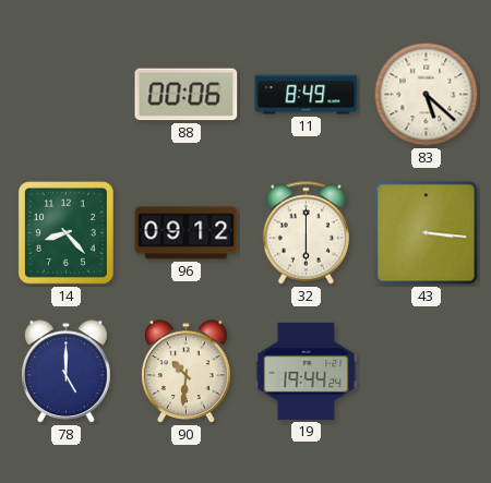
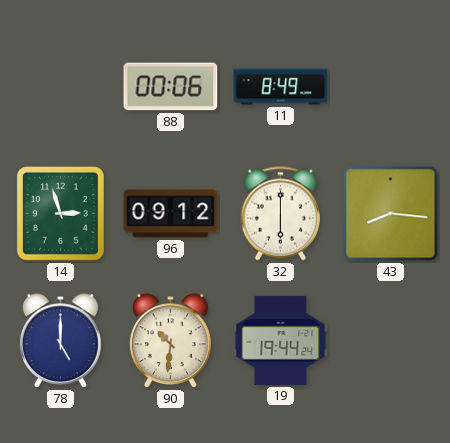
83: 5:22 -> none
14: 8:23 -> 2:57
43: 3:16 -> 8:16
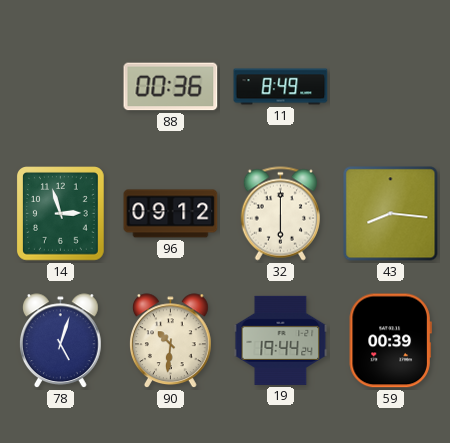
88: 00:06 -> 00:36
78: 5:00 -> 5:03
59: none -> 00:39
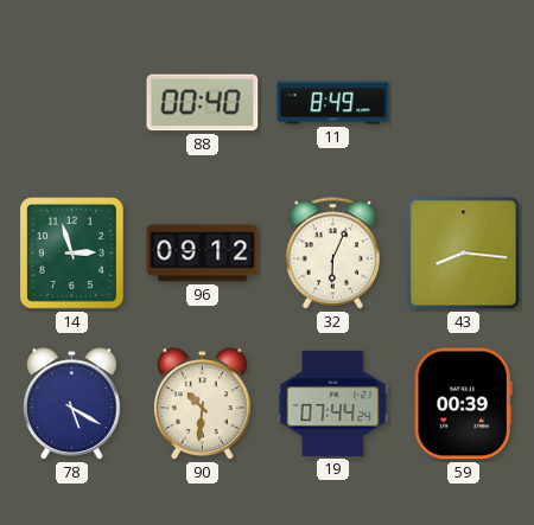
88: 00:36 -> 00:40
32: 6:00 -> 6:04
78: 5:03 -> 5:20
19: 19:44 -> 07:44
